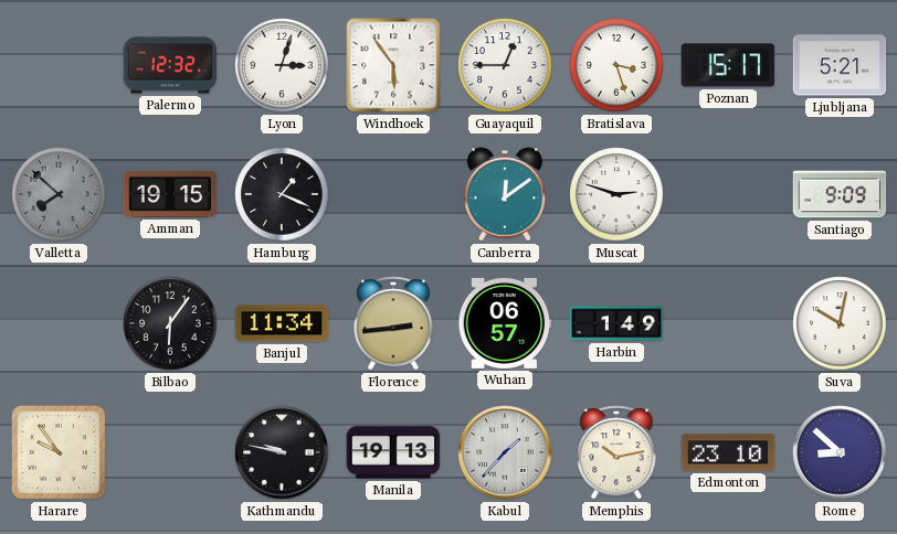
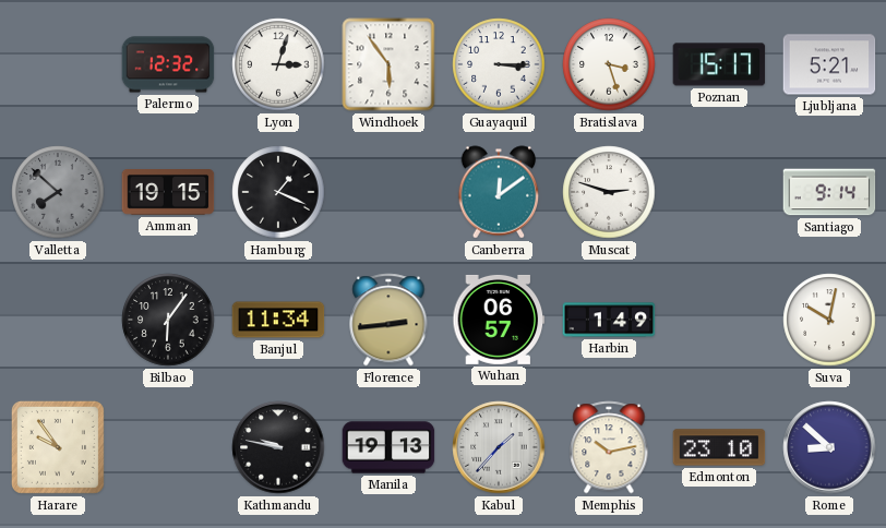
Guayaquil: 12:45 -> 3:15
Santiago: 9:09 -> 9:14
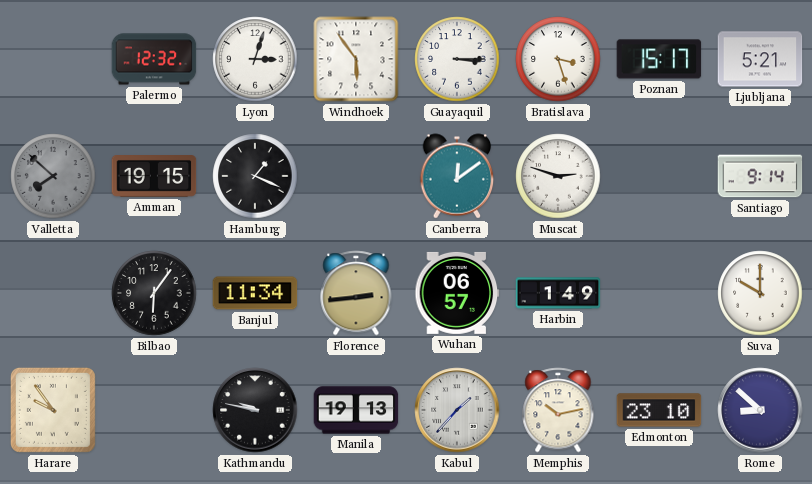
Suva: 10:02 -> 10:00
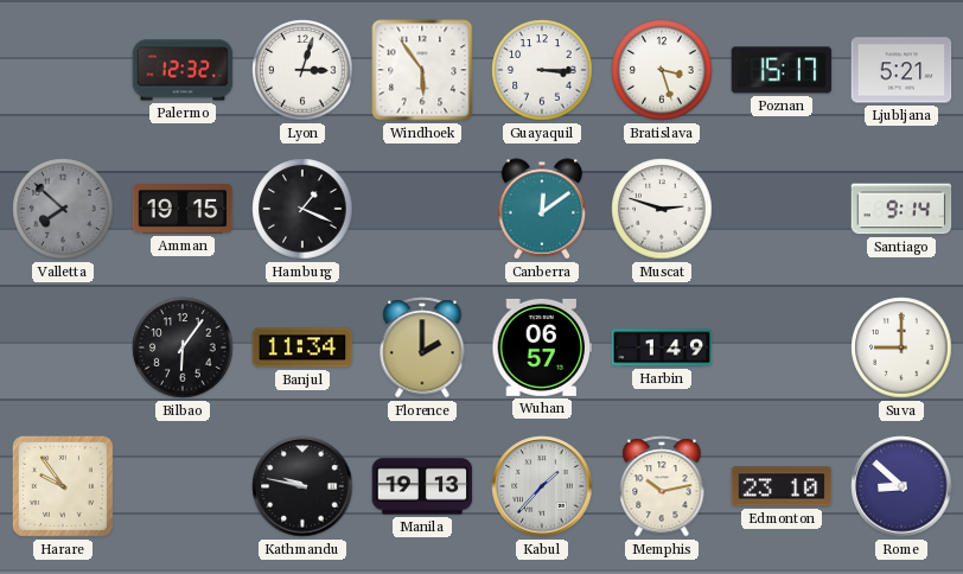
Florence: 2:44 -> 2:00
Suva: 10:00 -> 9:00
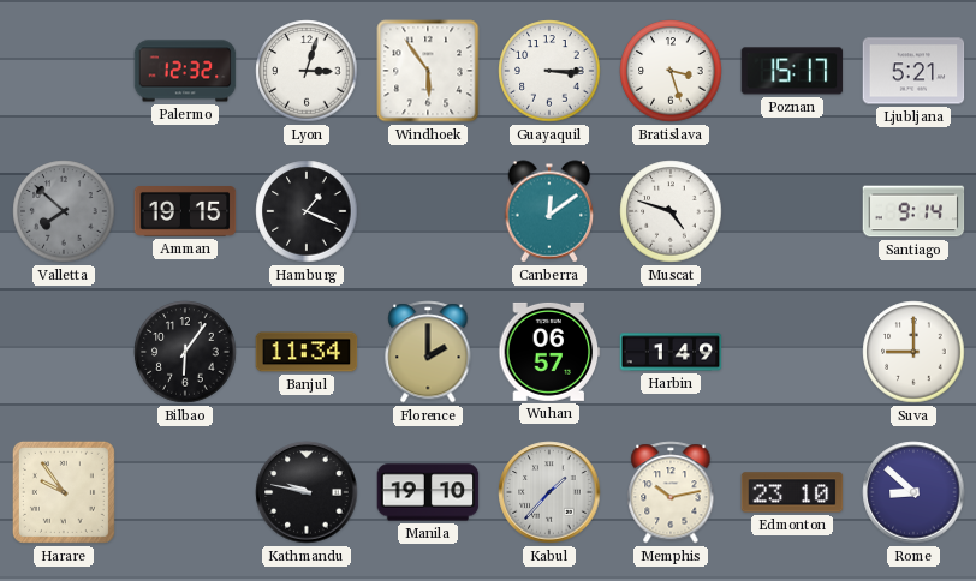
Muscat: 2:48 -> 4:48
Manila: 19:13 -> 19:10
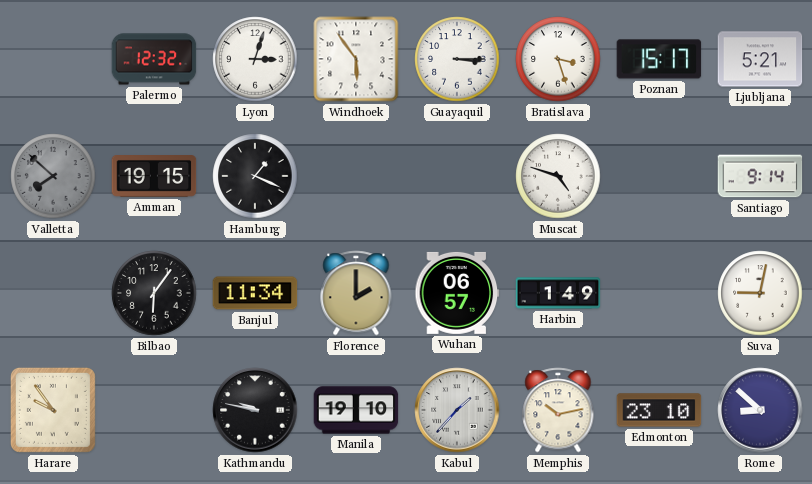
Canberra: 12:09 -> none
Suva: 9:00 -> 9:02
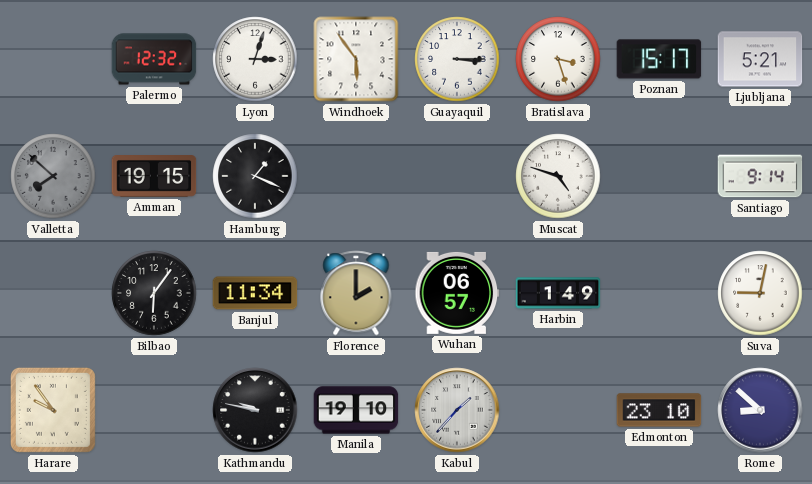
Memphis: 10:13 -> none
